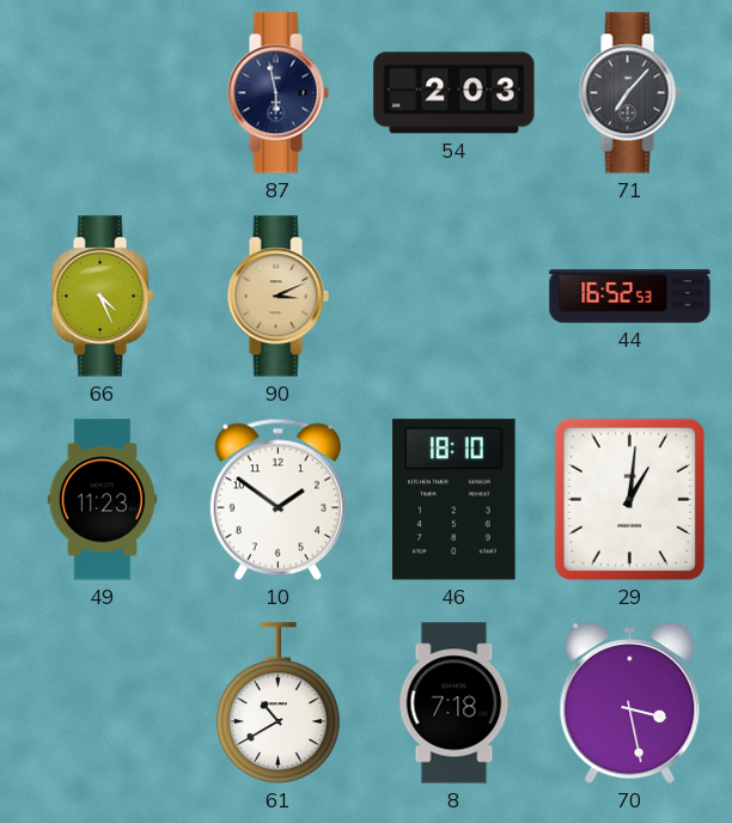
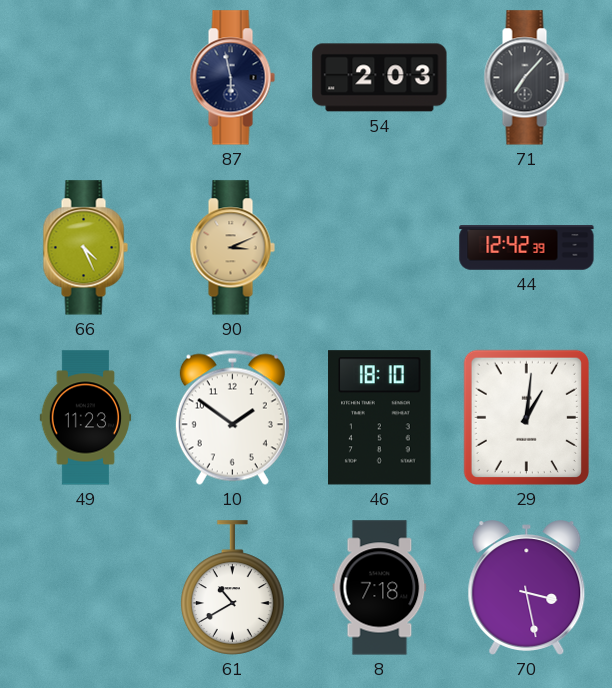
44: 16:52 -> 12:42
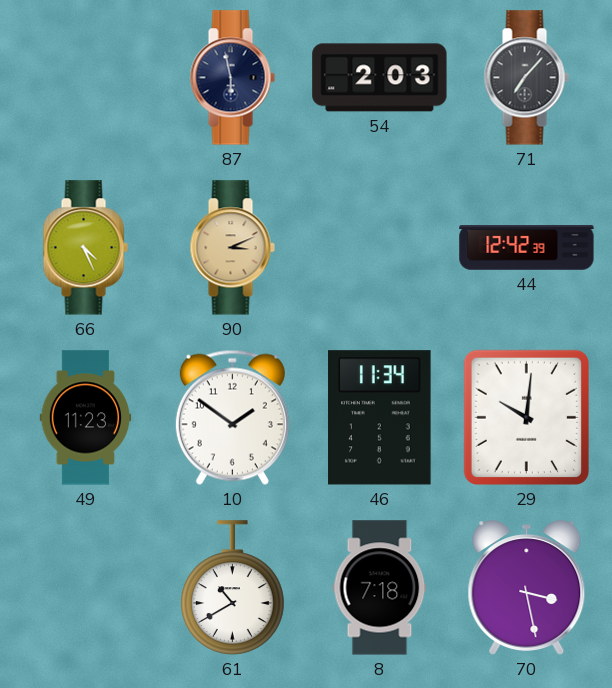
46: 18:10 -> 11:34
29: 1:01 -> 10:01
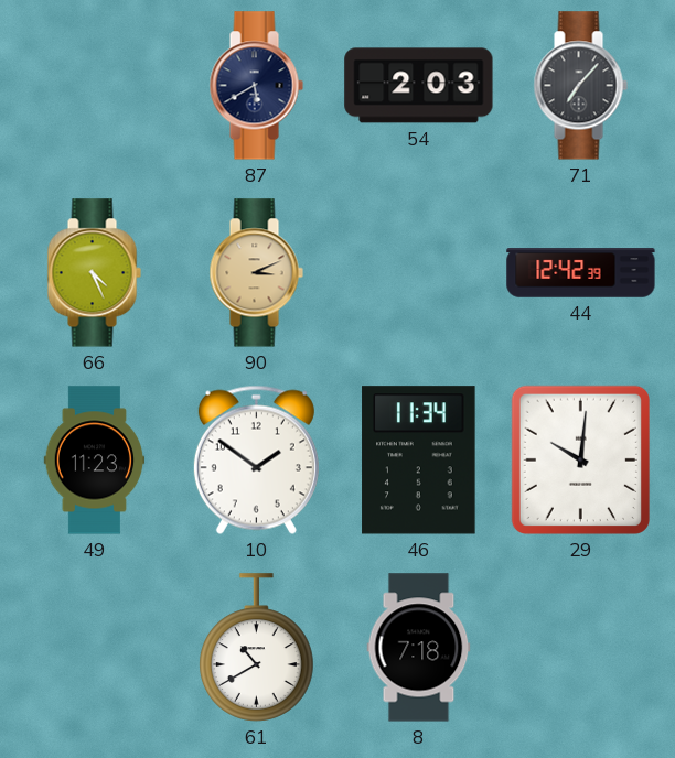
87: 5:58 -> 5:40
70: 3:28 -> none
